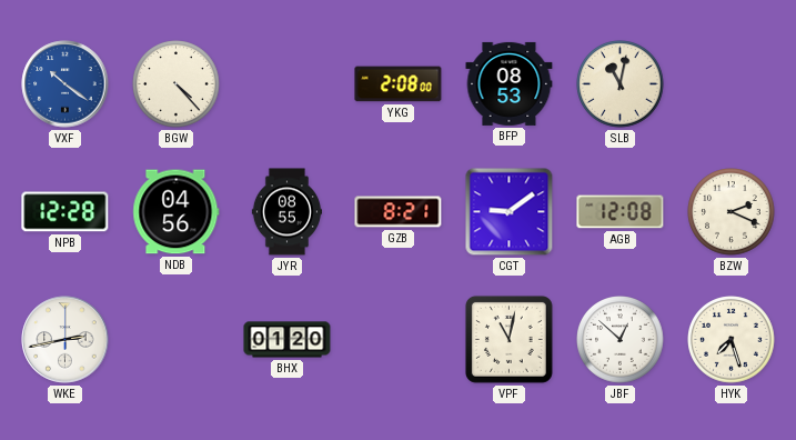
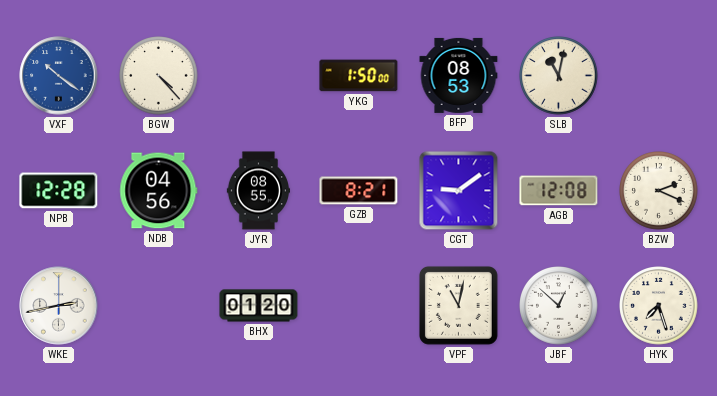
YKG: 2:08 -> 1:50
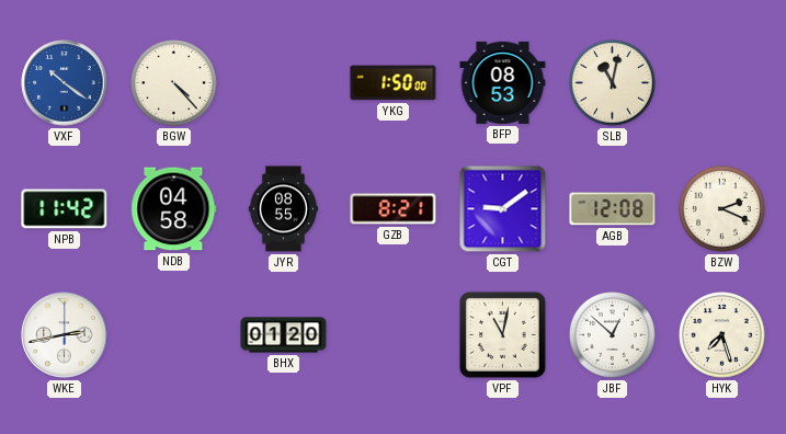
NPB: 12:28 -> 11:42
NDB: 04:56 -> 04:58
